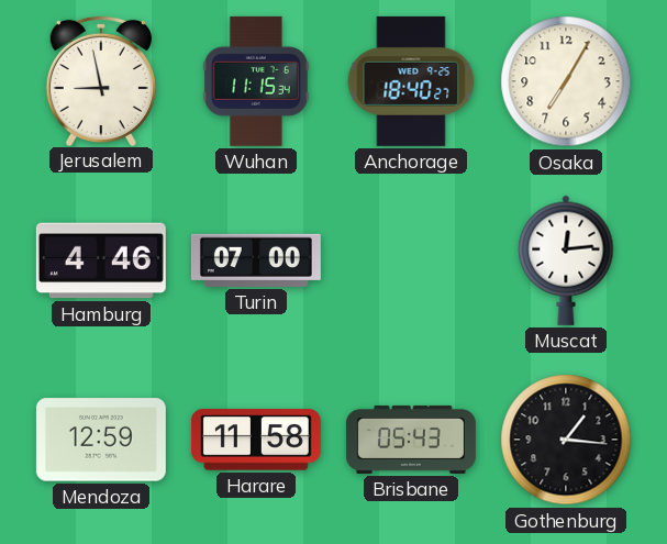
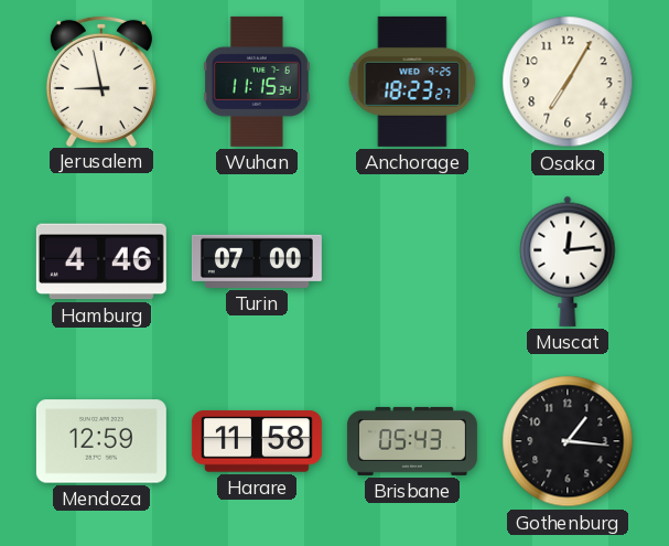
Anchorage: 18:40 -> 18:23
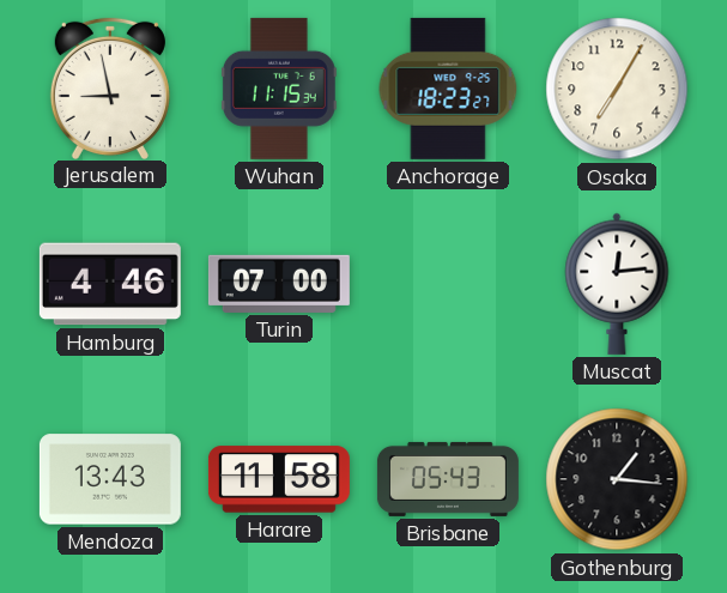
Mendoza: 12:59 -> 13:43
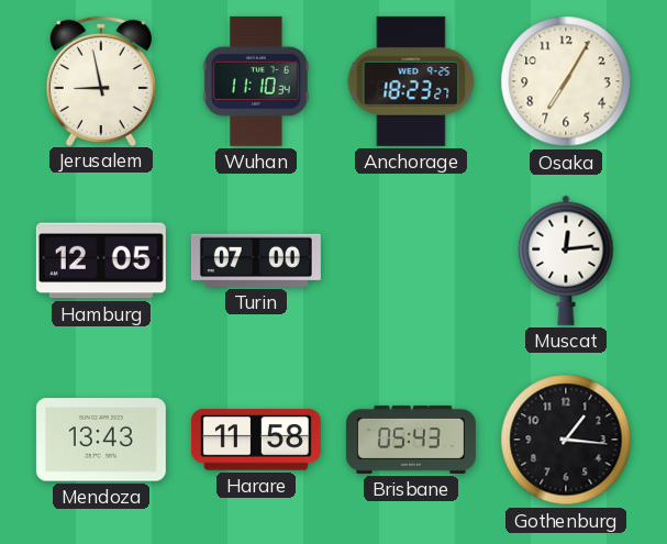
Wuhan: 11:15 -> 11:10
Hamburg: 4:46 -> 12:05
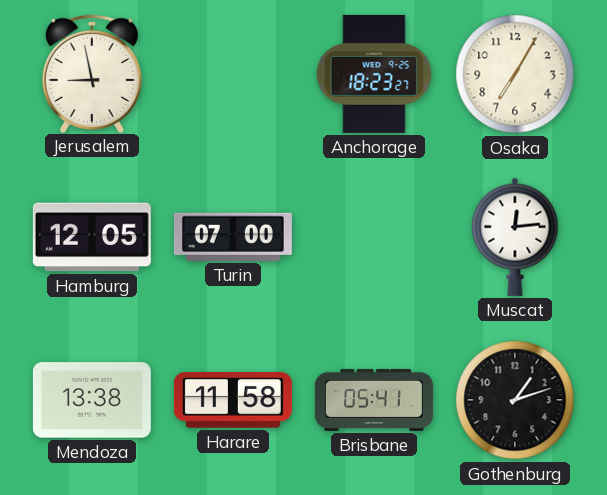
Wuhan: 11:10 -> none
Mendoza: 13:43 -> 13:38
Brisbane: 05:43 -> 05:41
Gothenburg: 1:16 -> 1:12
